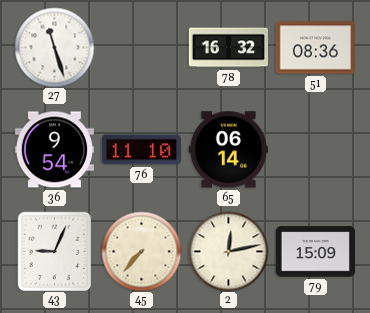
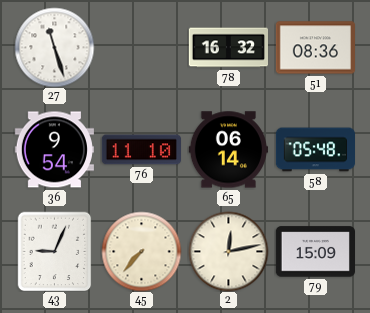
58: none -> 05:48
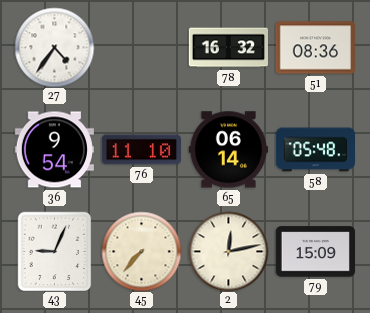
27: 11:27 -> 4:36
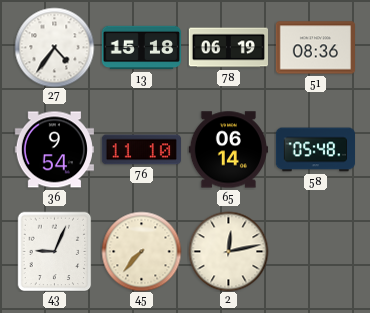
13: none -> 15:18
78: 16:32 -> 06:19
79: 15:09 -> none
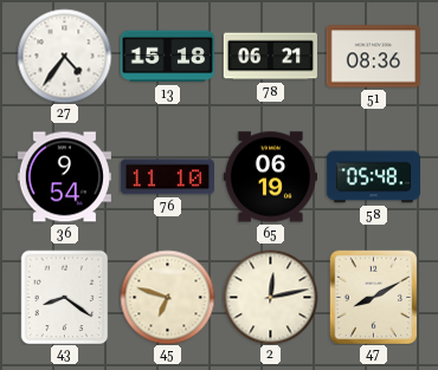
78: 06:19 -> 06:21
65: 06:14 -> 06:19
43: 9:04 -> 8:21
45: 7:37 -> 6:48
47: none -> 8:10
